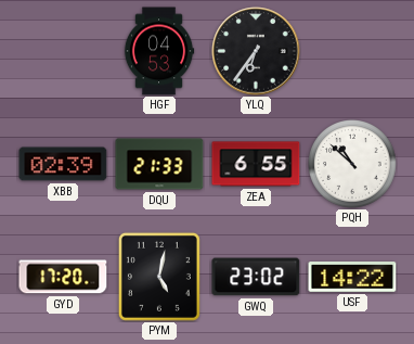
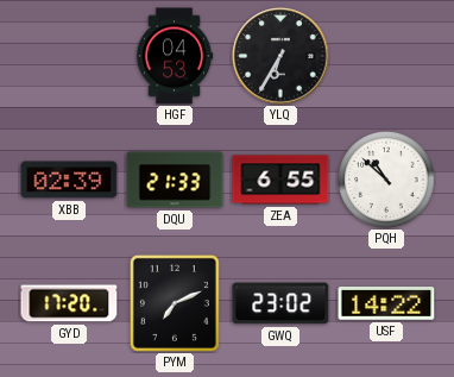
YLQ: 6:36 -> 6:35
PYM: 5:02 -> 7:11
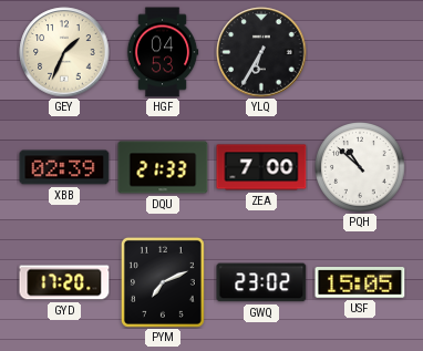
GEY: none -> 1:34
ZEA: 6:55 -> 7:00
USF: 14:22 -> 15:05
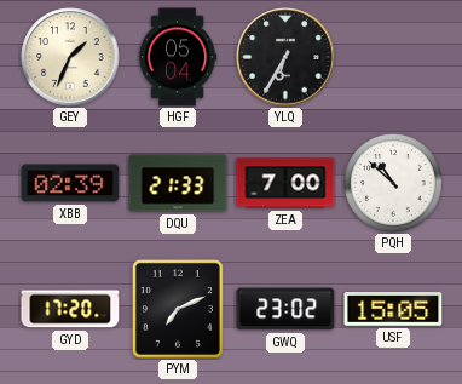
HGF: 04:53 -> 05:04
